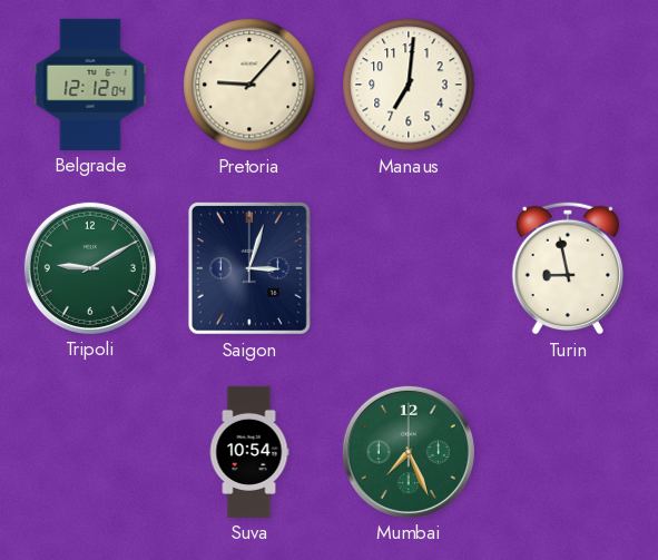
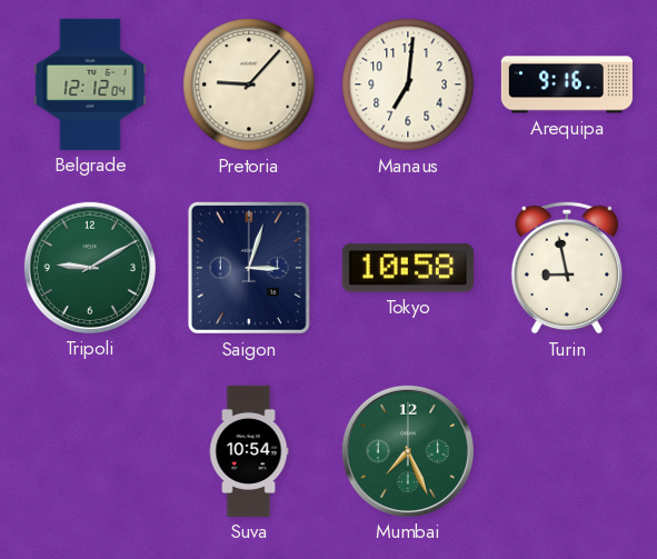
Arequipa: none -> 9:16
Tokyo: none -> 10:58
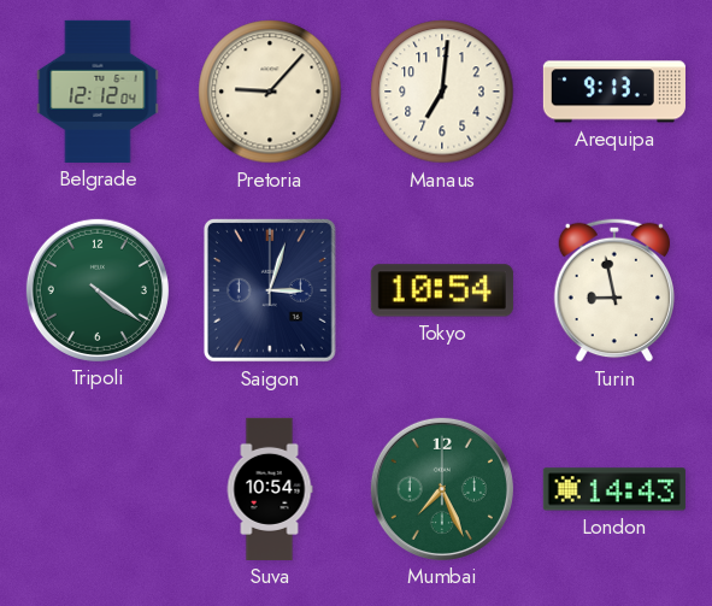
Arequipa: 9:16 -> 9:13
Tripoli: 9:10 -> 4:21
Tokyo: 10:58 -> 10:54
London: none -> 14:43
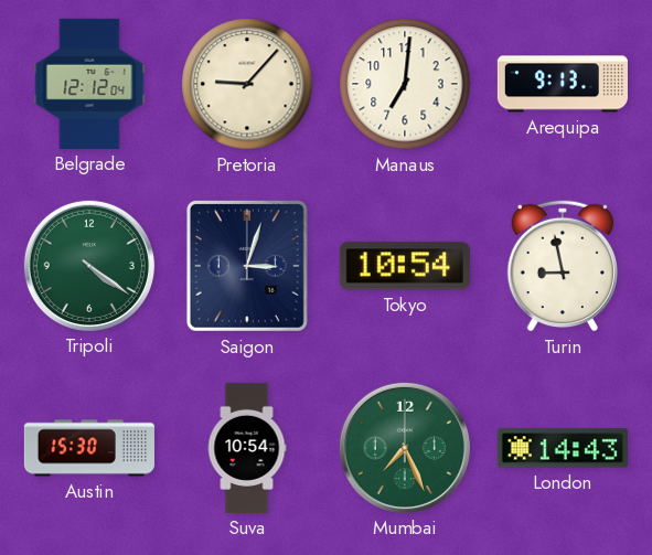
Austin: none -> 15:30
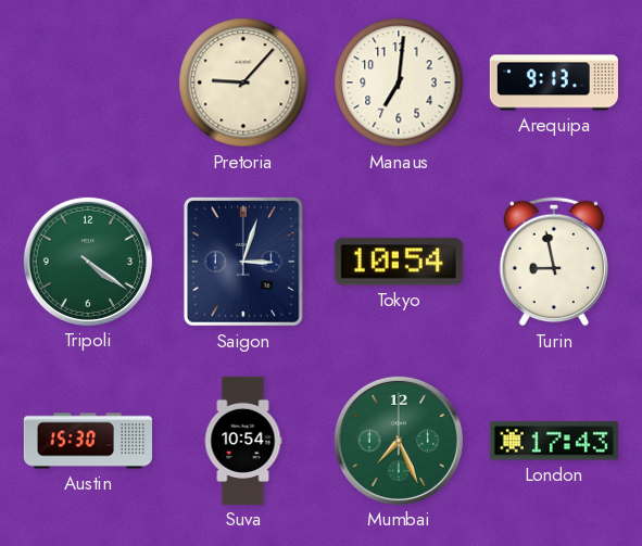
Belgrade: 12:12 -> none
London: 14:43 -> 17:43
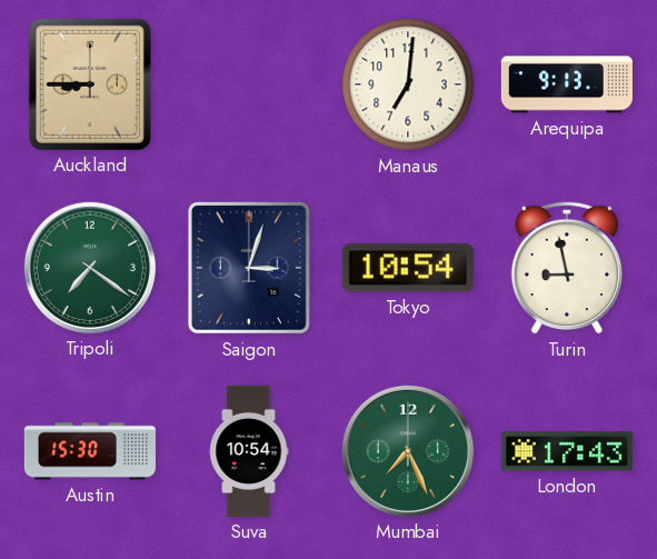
Auckland: none -> 8:45
Pretoria: 9:07 -> none
Tripoli: 4:21 -> 7:21
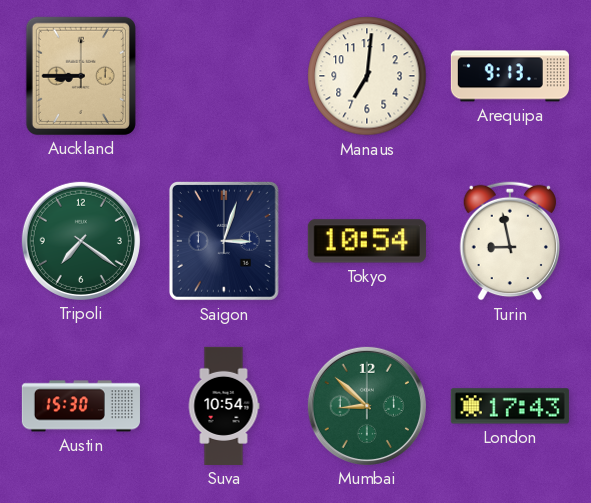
Mumbai: 7:26 -> 8:52
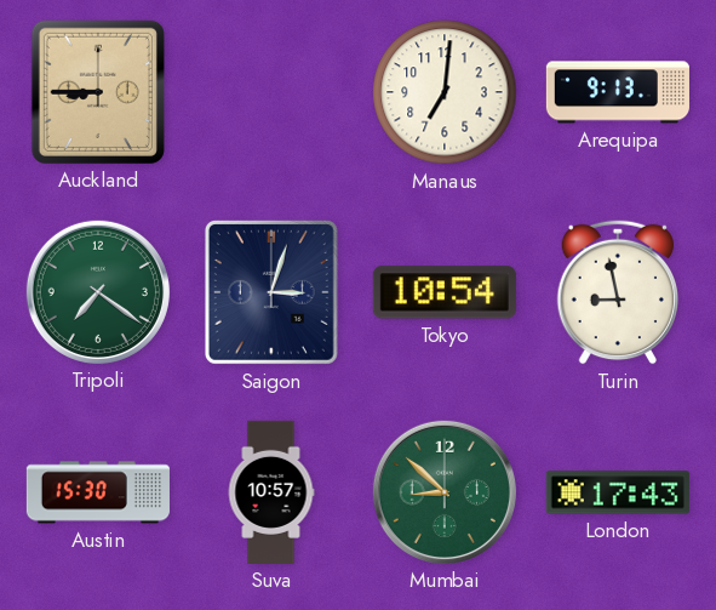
Suva: 10:54 -> 10:57
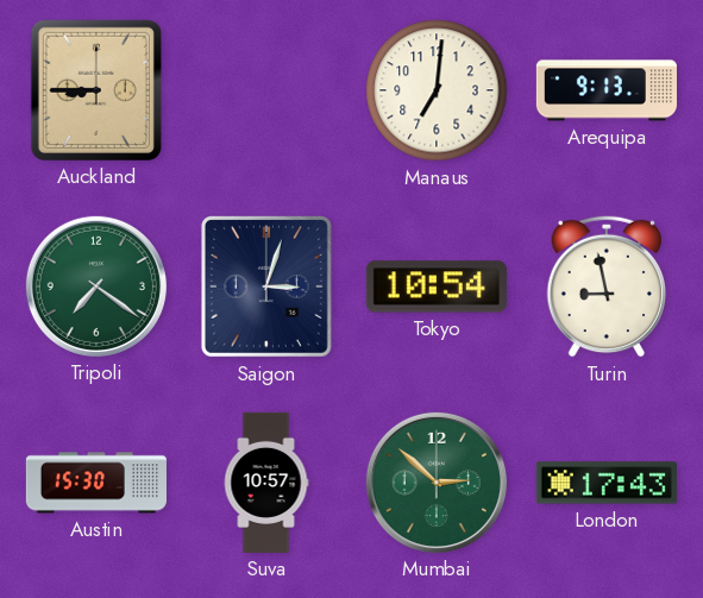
Mumbai: 8:52 -> 2:52
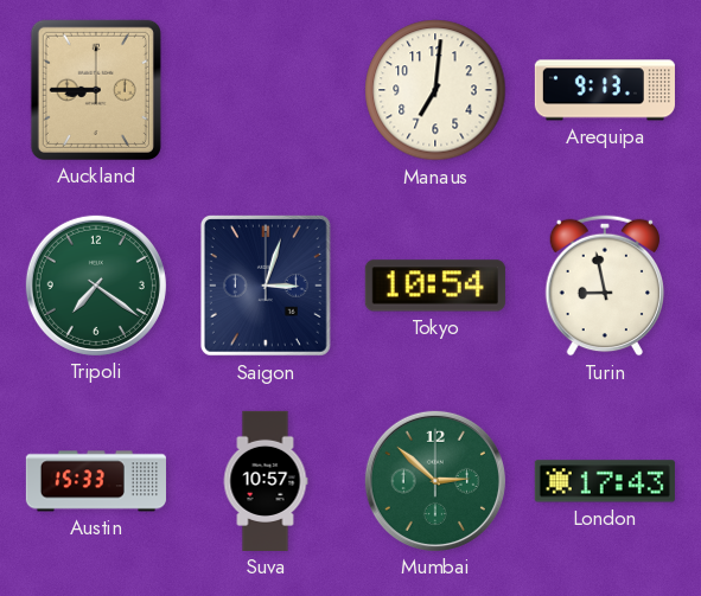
Austin: 15:30 -> 15:33
